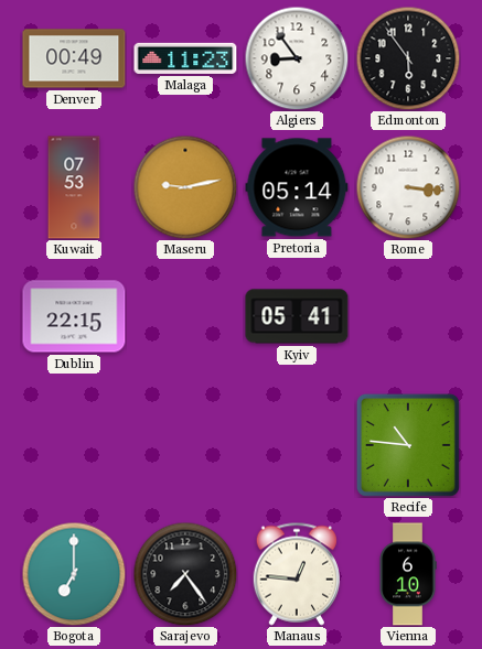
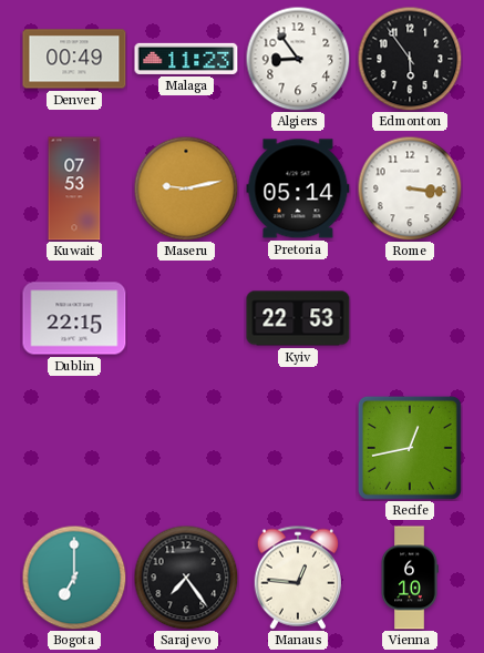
Kyiv: 05:41 -> 22:53
Recife: 10:46 -> 12:43
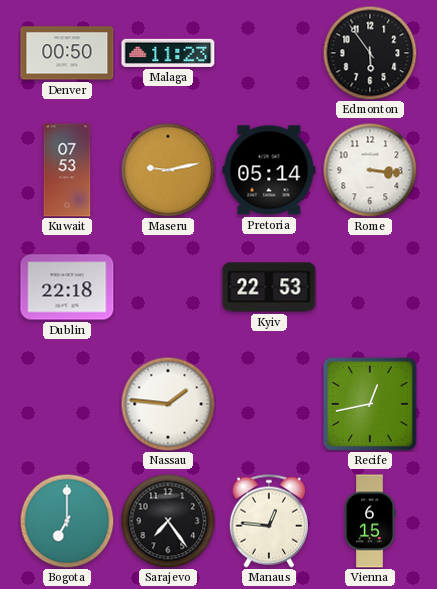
Denver: 00:49 -> 00:50
Algiers: 8:54 -> none
Dublin: 22:15 -> 22:18
Nassau: none -> 1:46
Vienna: 6:10 -> 6:15
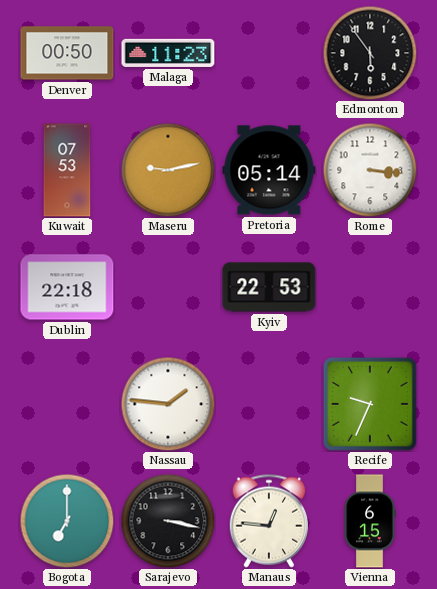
Recife: 12:43 -> 9:34
Sarajevo: 7:24 -> 3:17
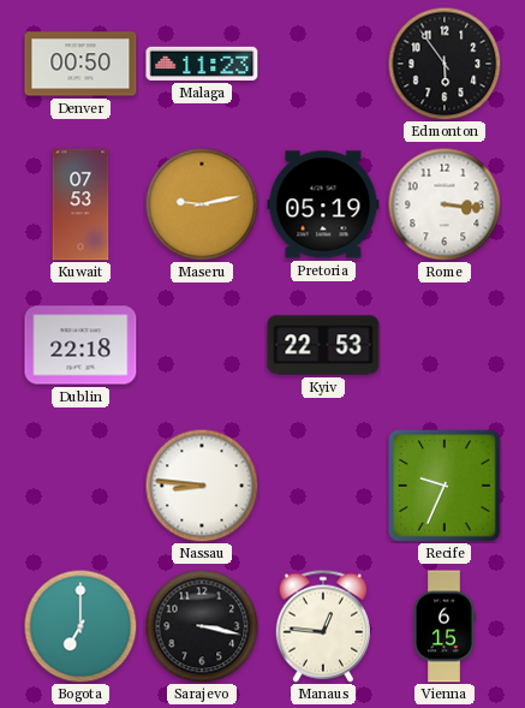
Pretoria: 05:14 -> 05:19
Nassau: 1:46 -> 8:46
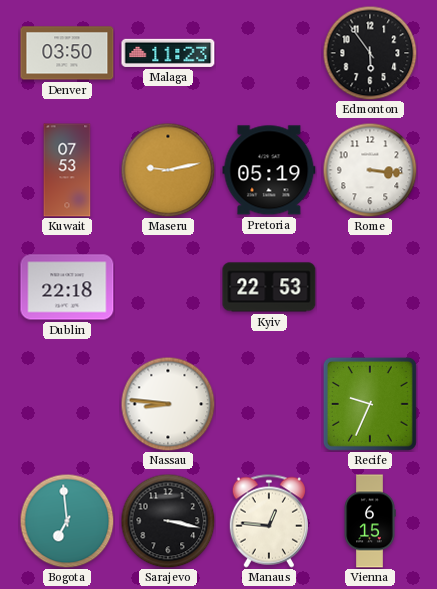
Denver: 00:50 -> 03:50
Bogota: 7:00 -> 6:59
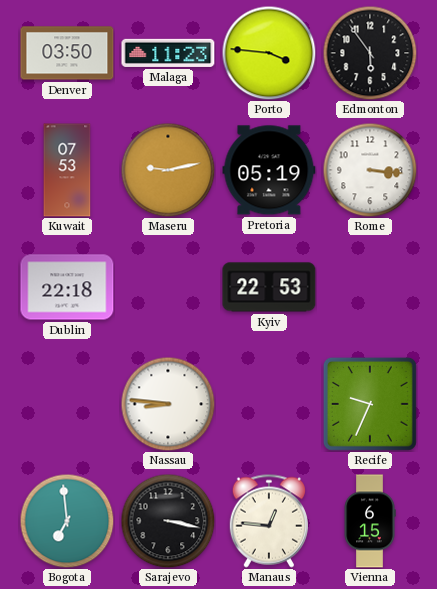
Porto: none -> 3:46
